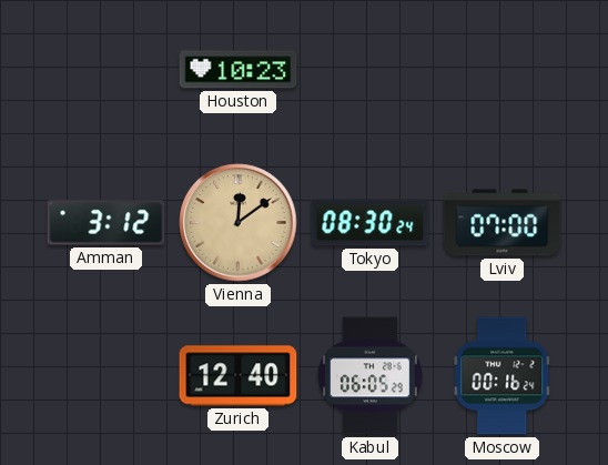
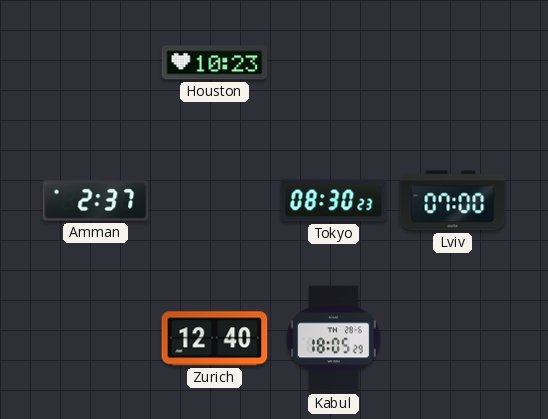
Amman: 3:12 -> 2:37
Vienna: 12:09 -> none
Tokyo: 08:30:24 -> 08:30:23
Kabul: 06:05 -> 18:05
Moscow: 00:16 -> none
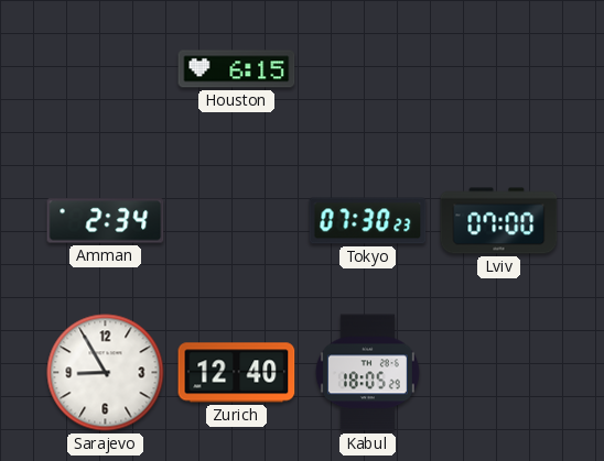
Houston: 10:23 -> 6:15
Amman: 2:37 -> 2:34
Tokyo: 08:30 -> 07:30
Sarajevo: none -> 8:55
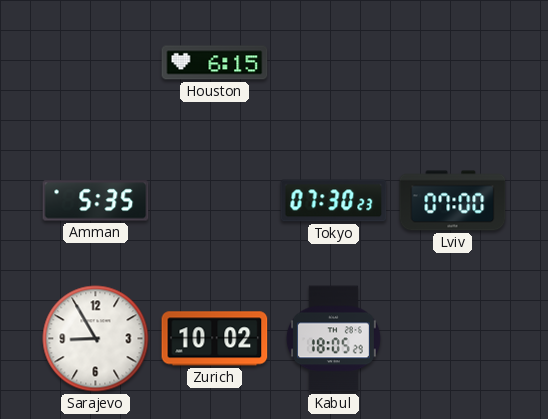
Amman: 2:34 -> 5:35
Zurich: 12:40 -> 10:02
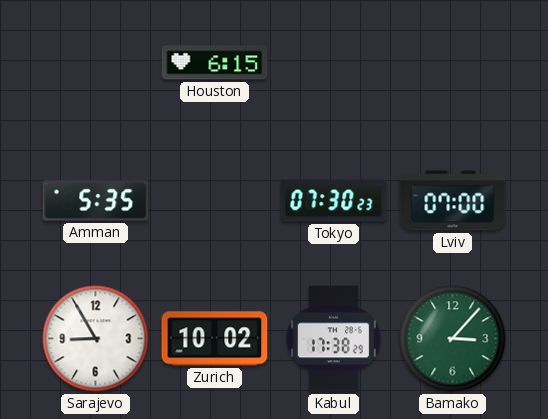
Kabul: 18:05 -> 17:38
Bamako: none -> 3:07
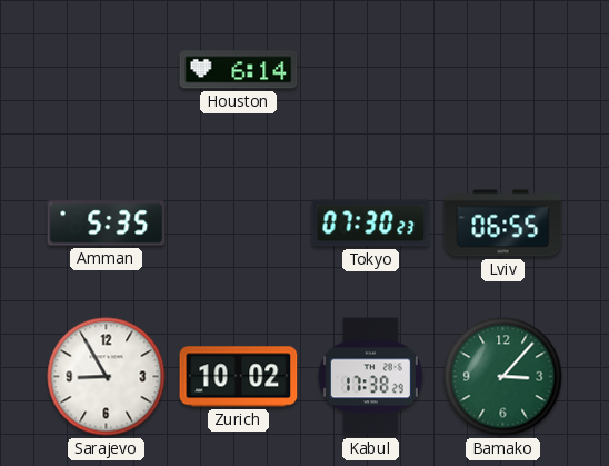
Houston: 6:15 -> 6:14
Lviv: 07:00 -> 06:55
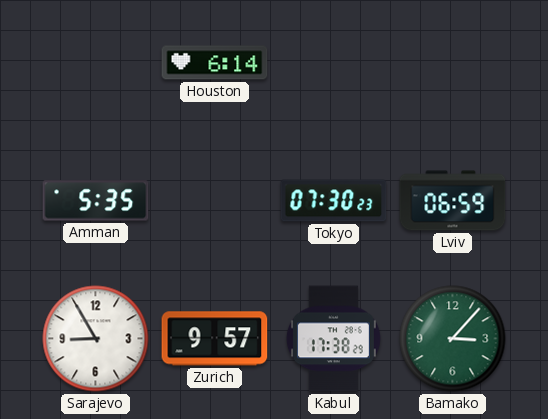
Lviv: 06:55 -> 06:59
Zurich: 10:02 -> 9:57
